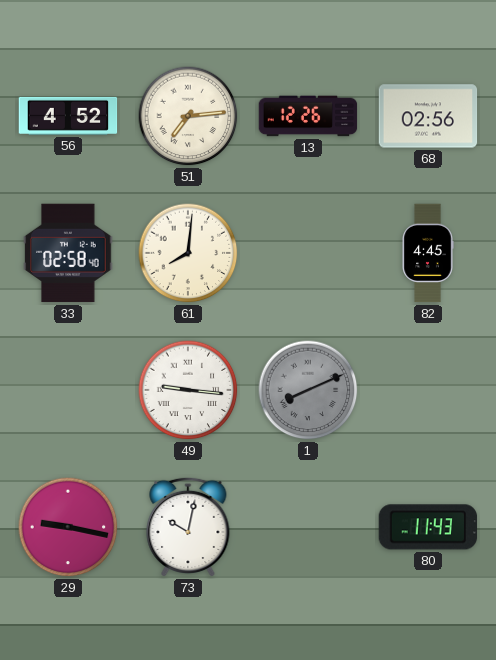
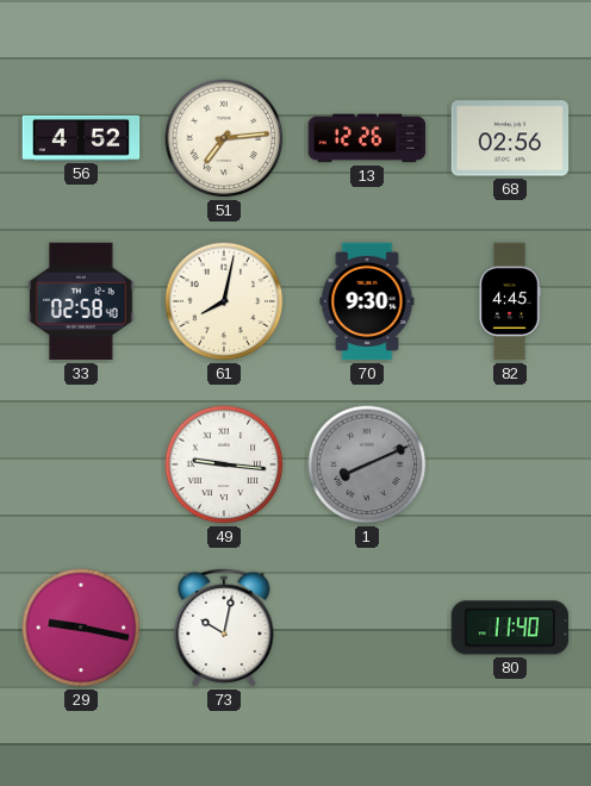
61: 8:01 -> 8:02
70: none -> 9:30
80: 11:43 -> 11:40
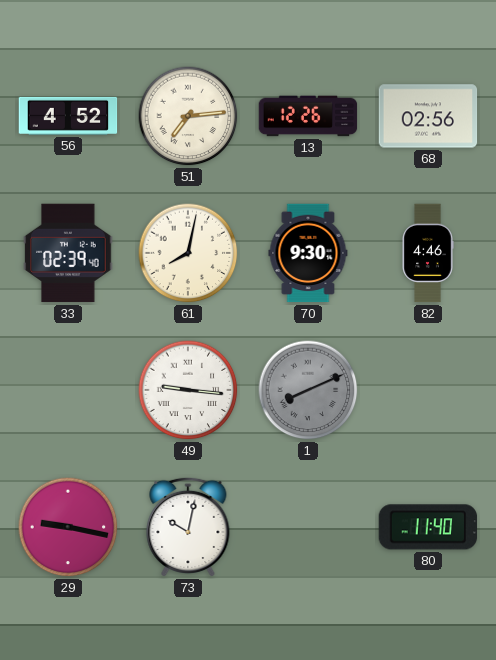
33: 02:58 -> 02:39
82: 4:45 -> 4:46
